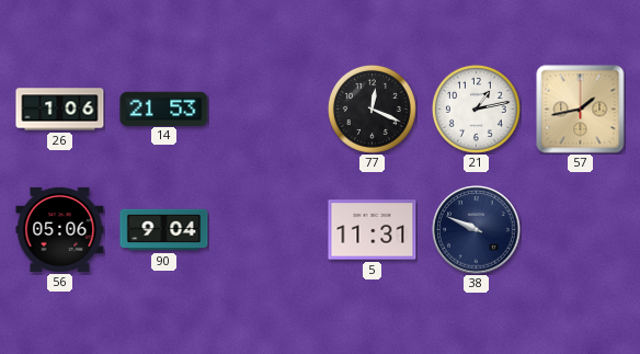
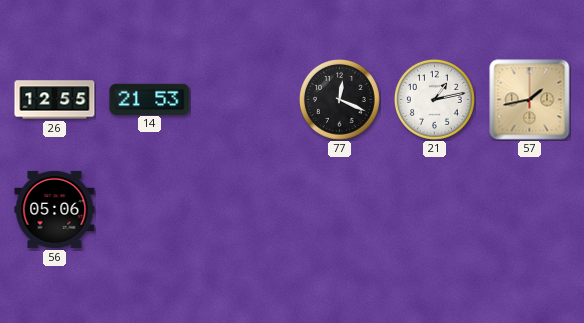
26: 1:06 -> 12:55
90: 9:04 -> none
5: 11:31 -> none
38: 9:49 -> none
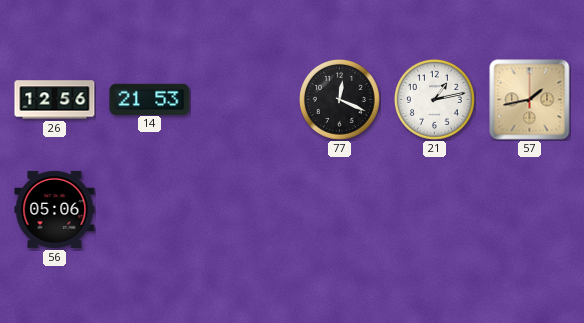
26: 12:55 -> 12:56
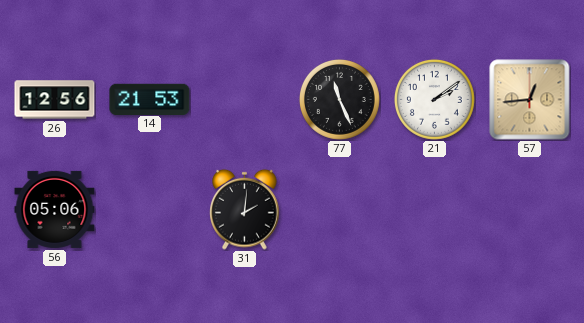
77: 12:19 -> 11:26
21: 1:13 -> 2:09
57: 1:43 -> 12:44
31: none -> 2:01
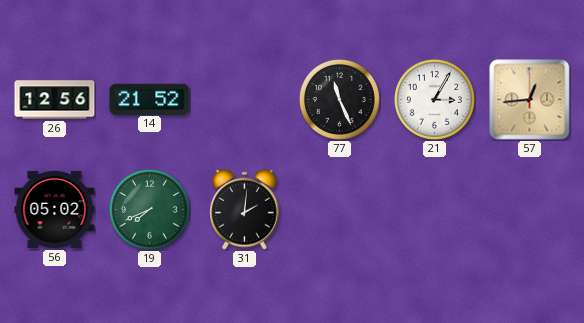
14: 21:53 -> 21:52
21: 2:09 -> 3:05
56: 05:06 -> 05:02
19: none -> 7:41
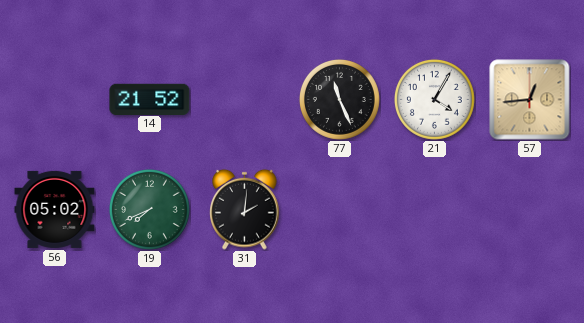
26: 12:56 -> none
21: 3:05 -> 4:05
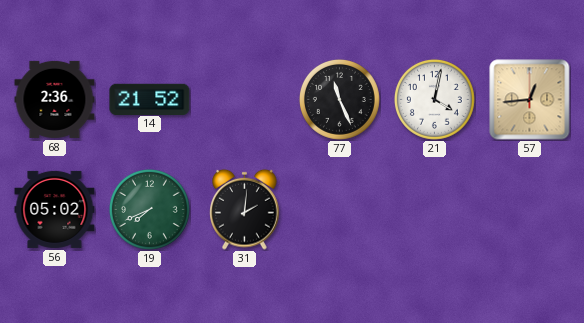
68: none -> 2:36
21: 4:05 -> 4:02
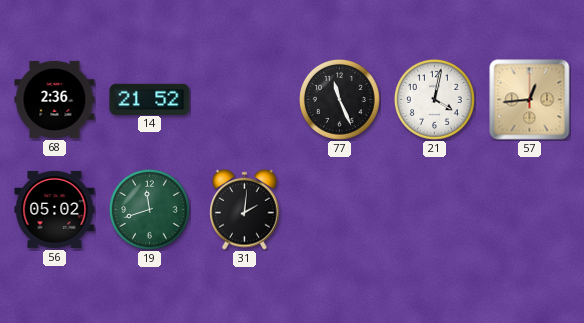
19: 7:41 -> 11:42
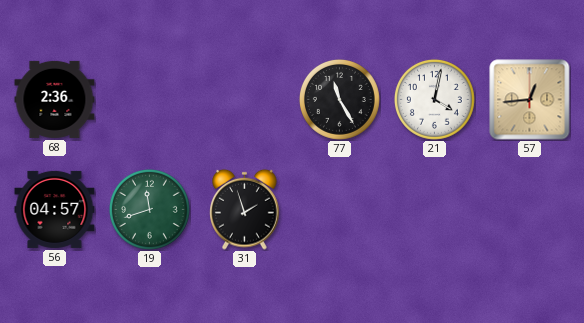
14: 21:52 -> none
77: 11:26 -> 11:25
56: 05:02 -> 04:57
31: 2:01 -> 1:57
